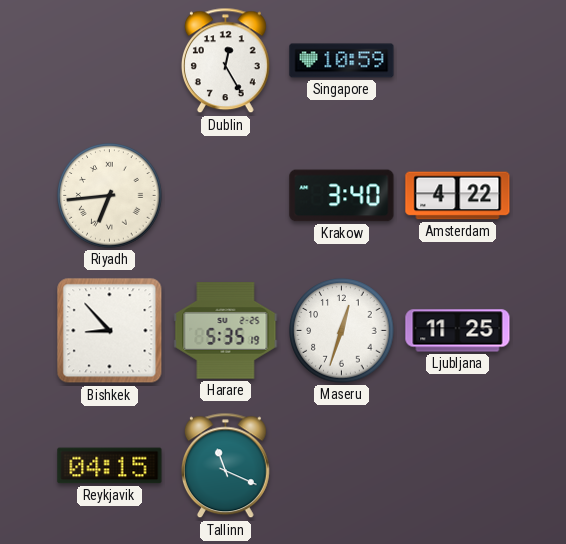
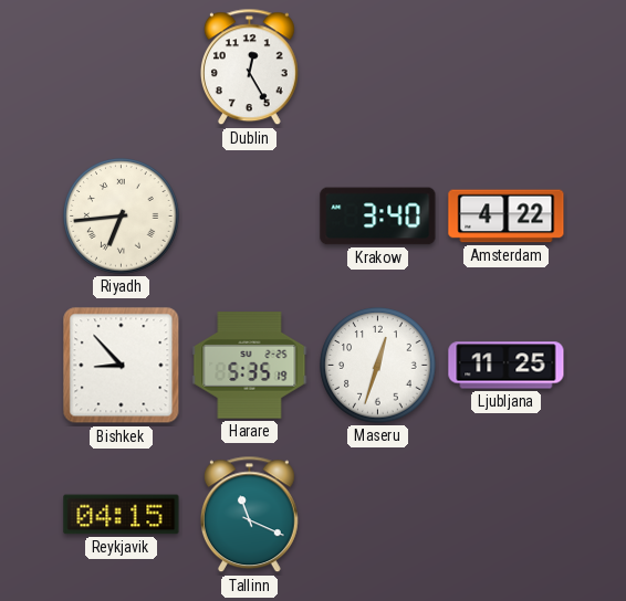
Singapore: 10:59 -> none
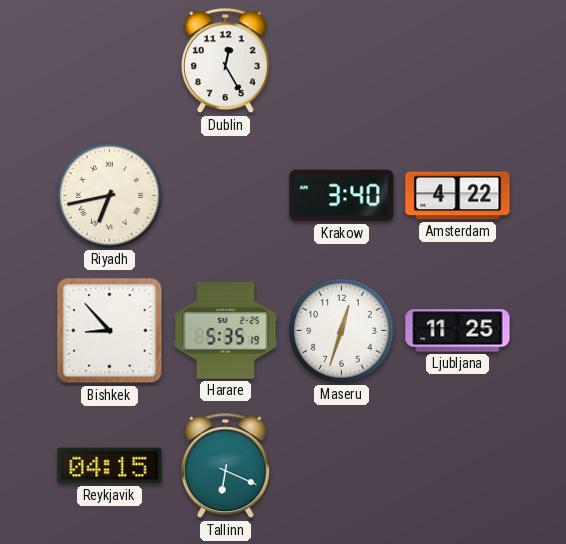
Riyadh: 6:44 -> 6:43
Tallinn: 11:19 -> 6:19
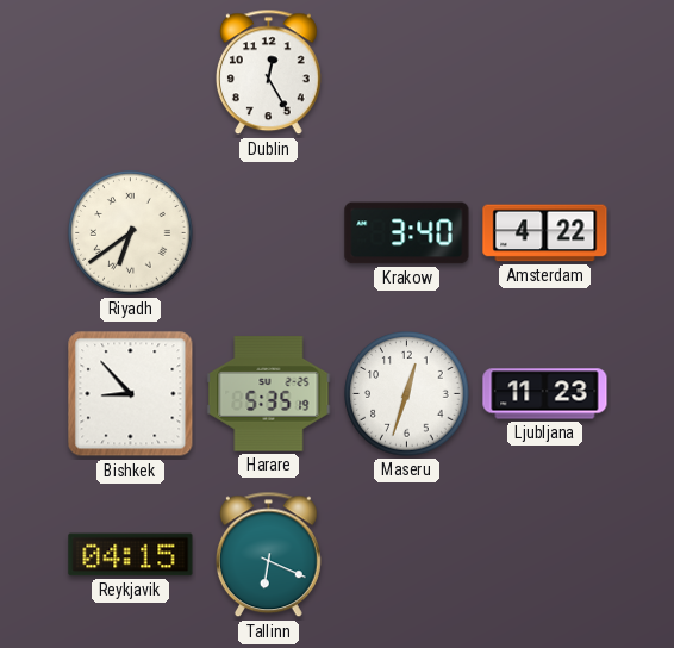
Riyadh: 6:43 -> 6:39
Ljubljana: 11:25 -> 11:23
